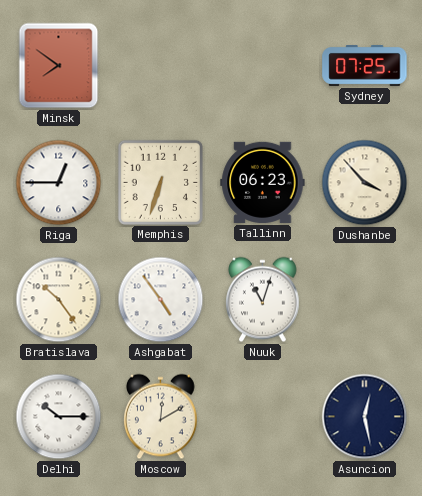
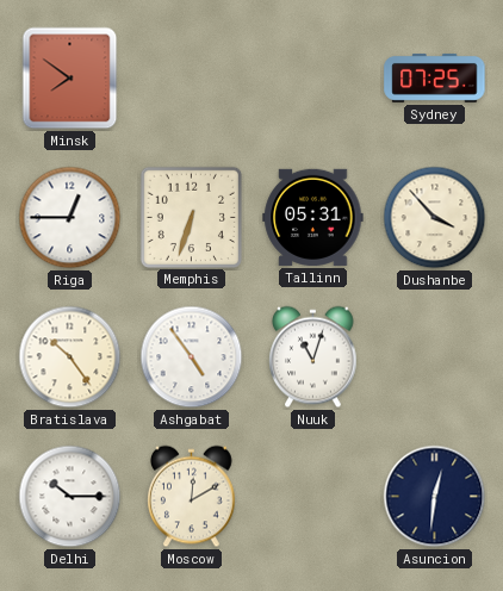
Tallinn: 06:23 -> 05:31
Asuncion: 12:28 -> 12:31
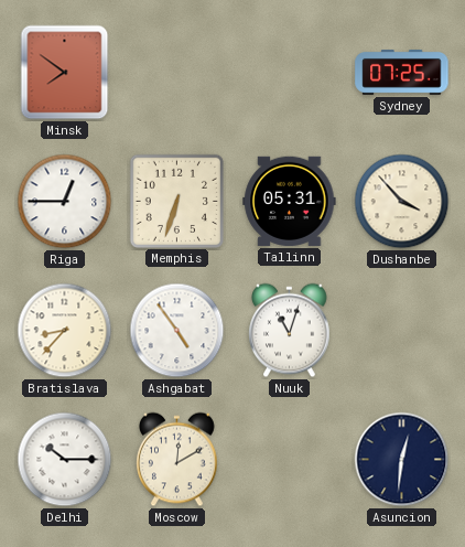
Bratislava: 10:24 -> 8:37
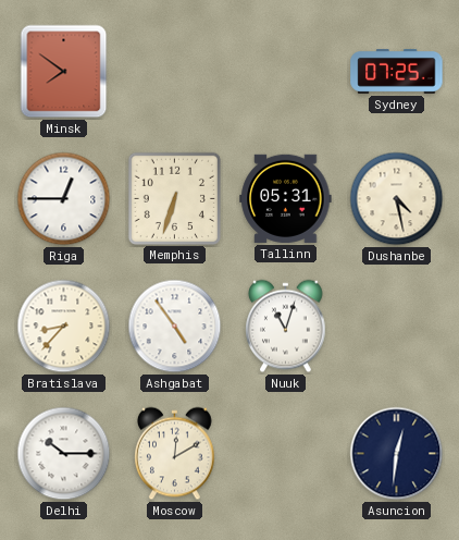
Dushanbe: 3:53 -> 4:28
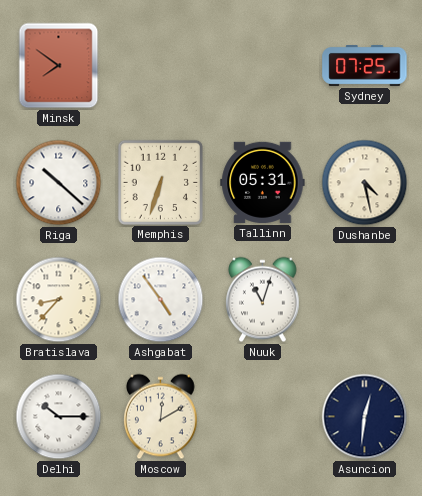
Riga: 12:45 -> 10:22
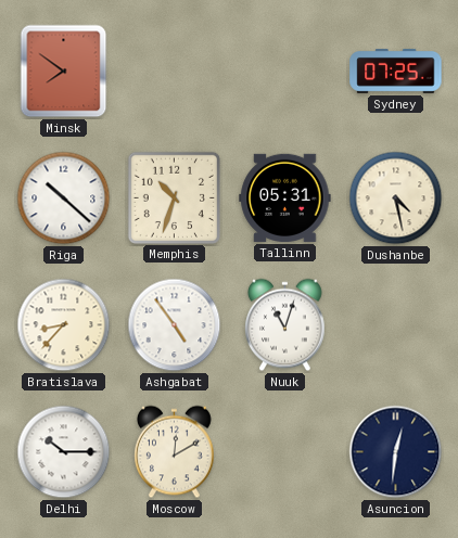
Memphis: 6:33 -> 10:33
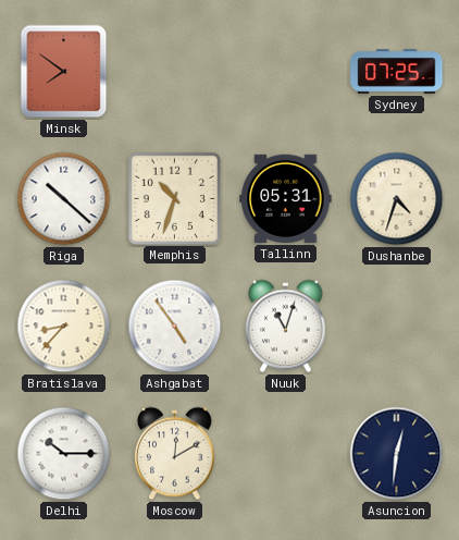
Dushanbe: 4:28 -> 4:33
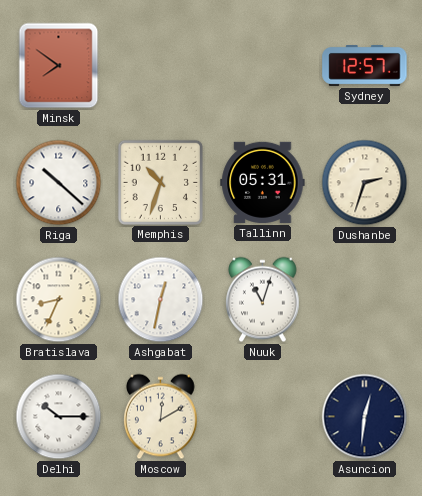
Sydney: 07:25 -> 12:57
Dushanbe: 4:33 -> 2:33
Bratislava: 8:37 -> 8:34
Ashgabat: 4:54 -> 12:32
